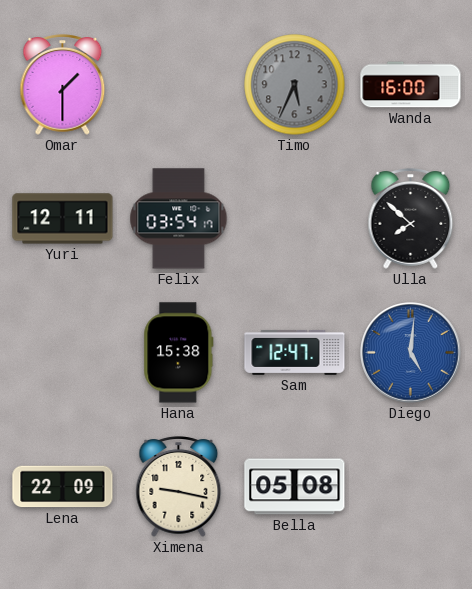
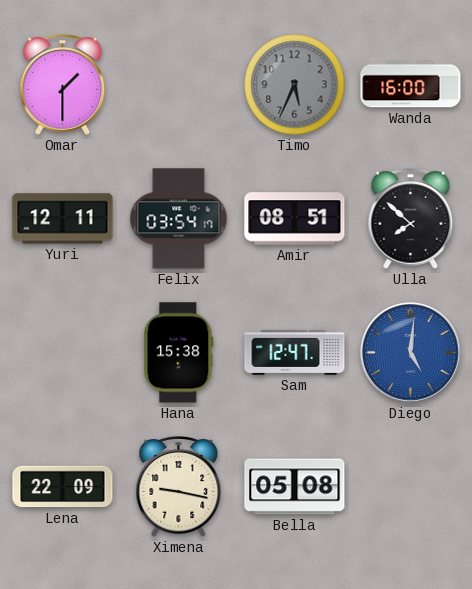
Amir: none -> 08:51
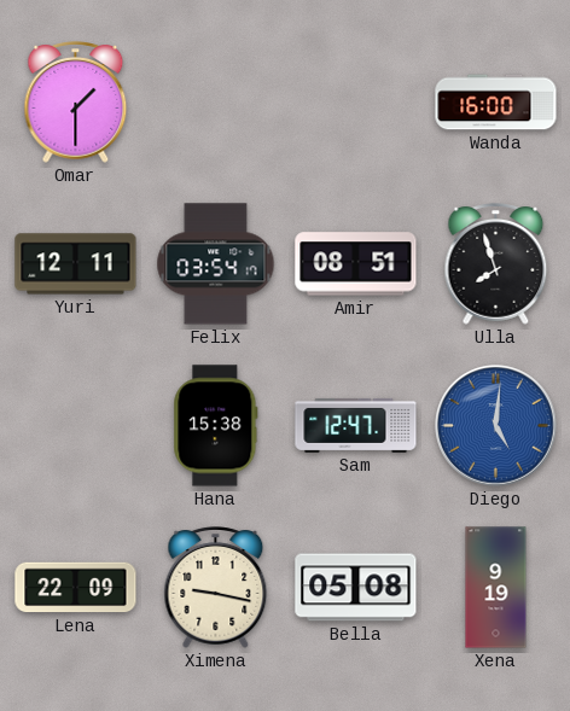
Timo: 5:34 -> none
Ulla: 7:52 -> 7:57
Xena: none -> 9:19
